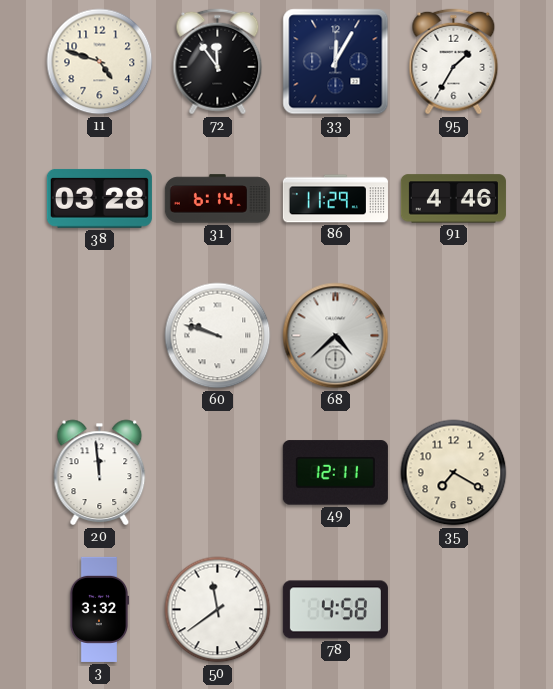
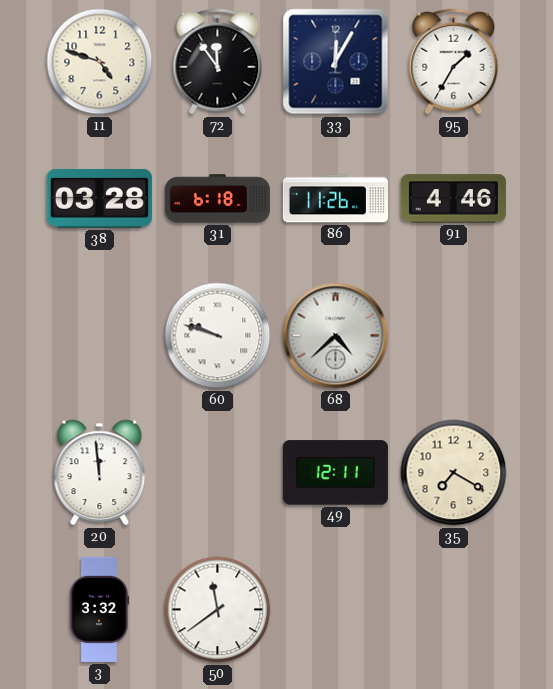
31: 6:14 -> 6:18
86: 11:29 -> 11:26
78: 4:58 -> none
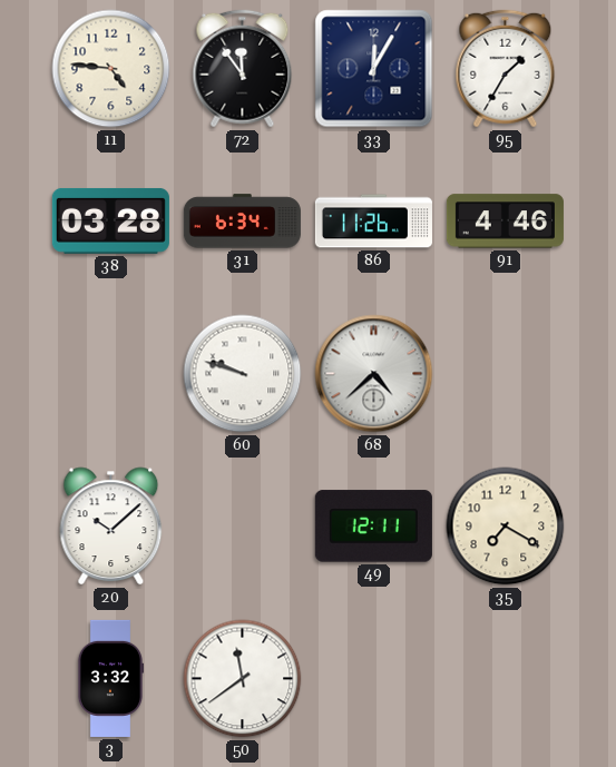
11: 4:48 -> 4:46
31: 6:18 -> 6:34
20: 11:59 -> 10:08
